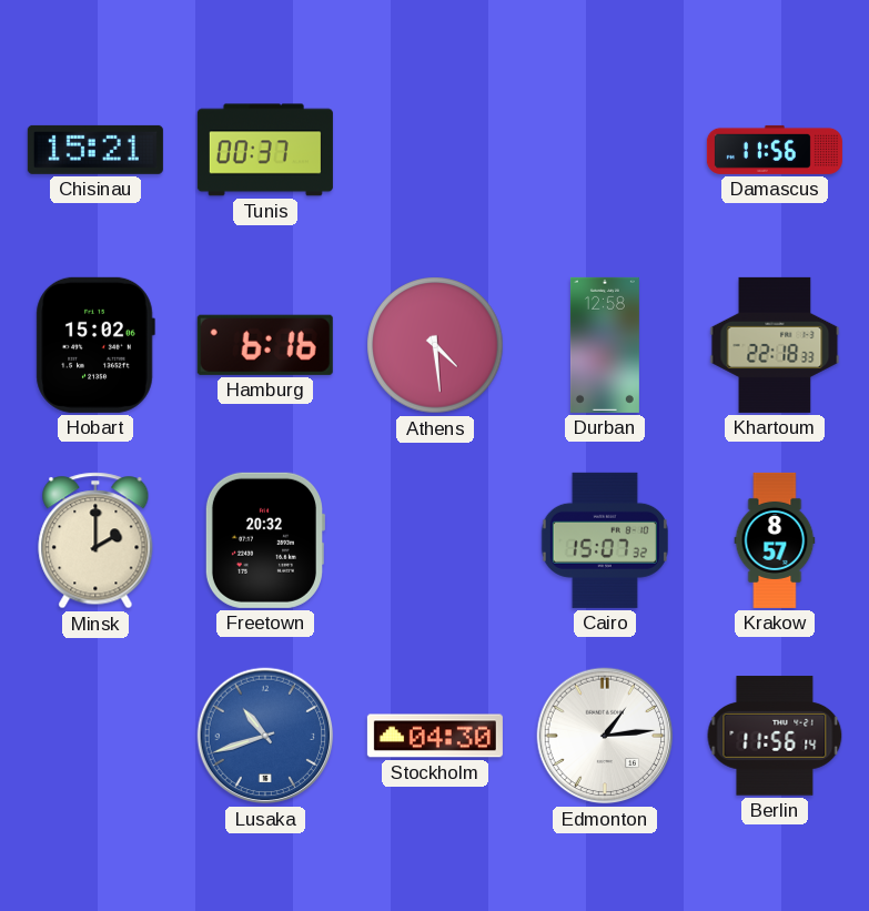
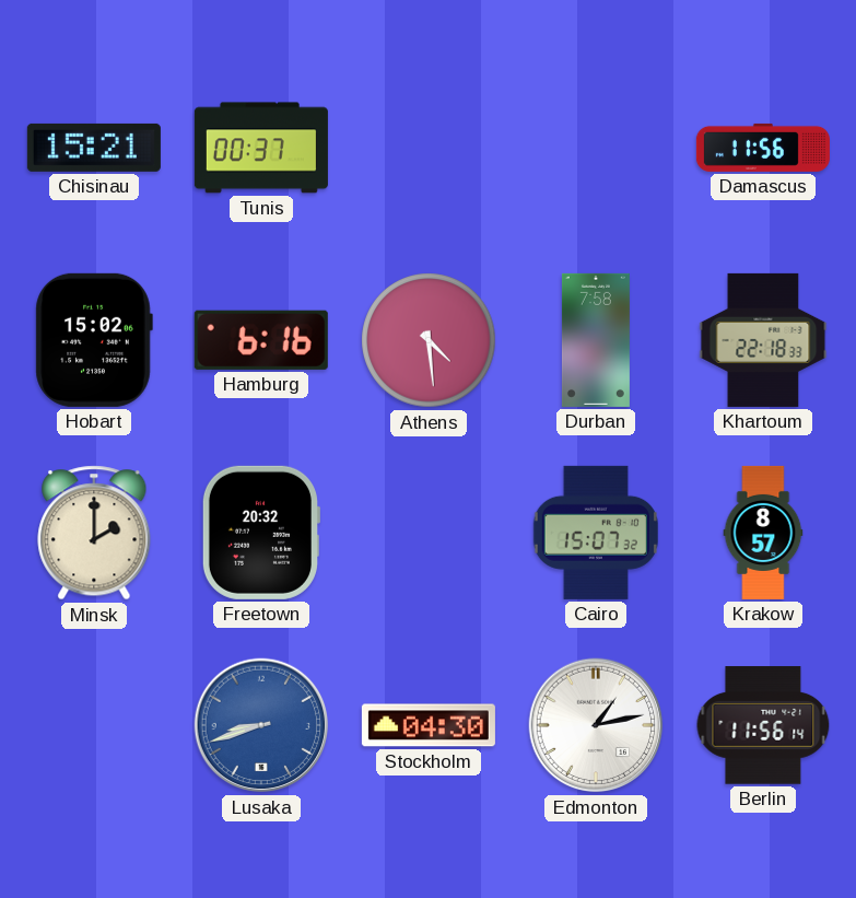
Durban: 12:58 -> 7:58
Lusaka: 10:42 -> 8:42
Edmonton: 1:14 -> 1:13
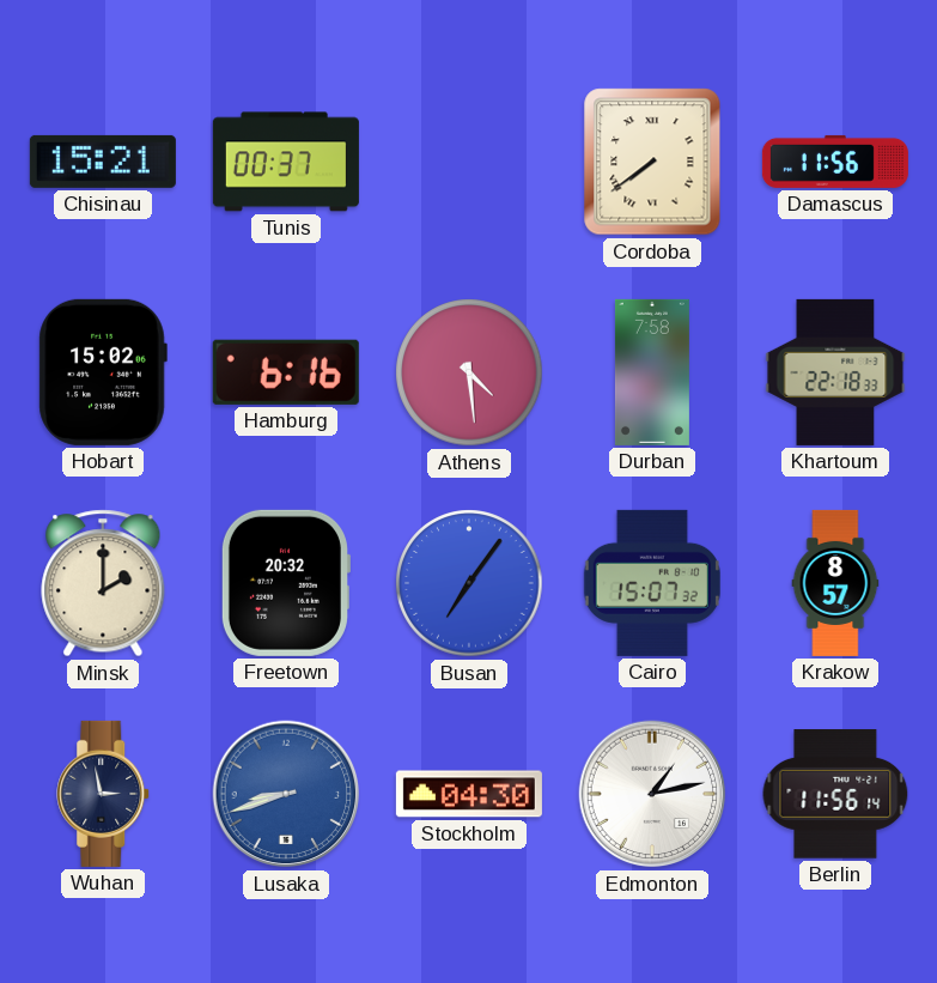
Cordoba: none -> 7:39
Busan: none -> 7:06
Wuhan: none -> 2:58
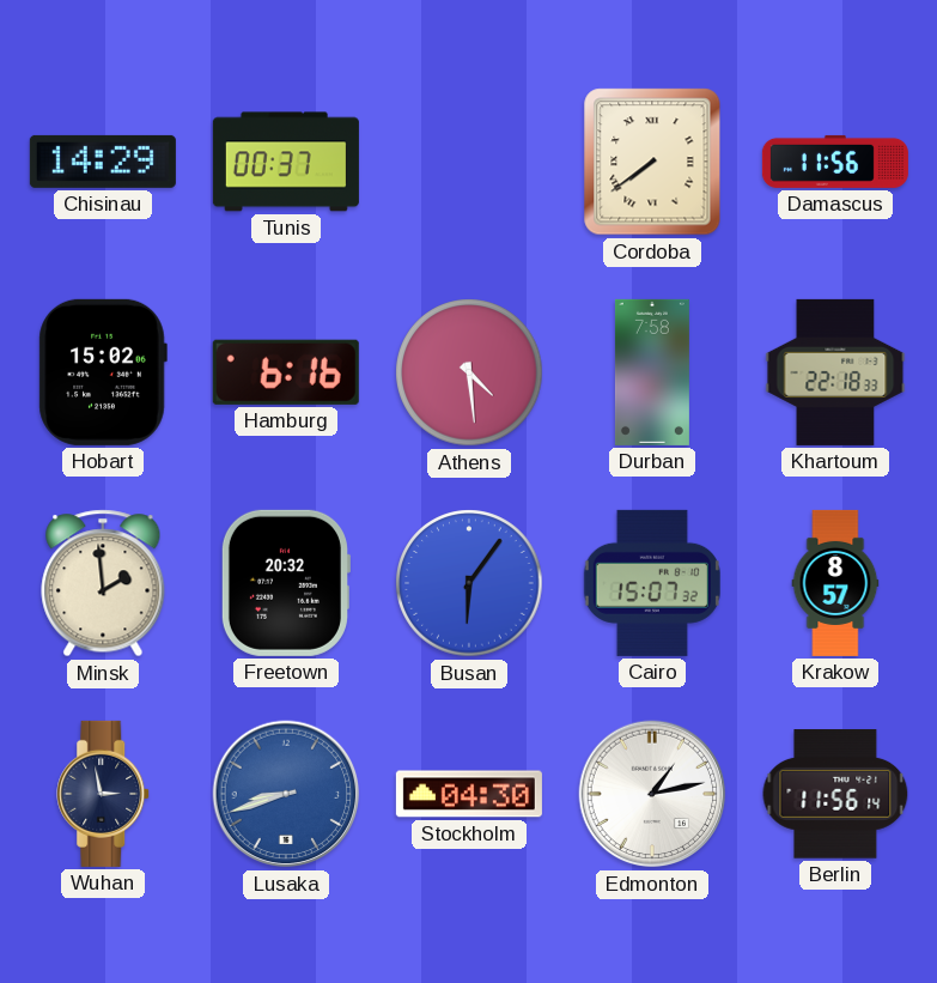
Chisinau: 15:21 -> 14:29
Minsk: 2:00 -> 1:59
Busan: 7:06 -> 6:06
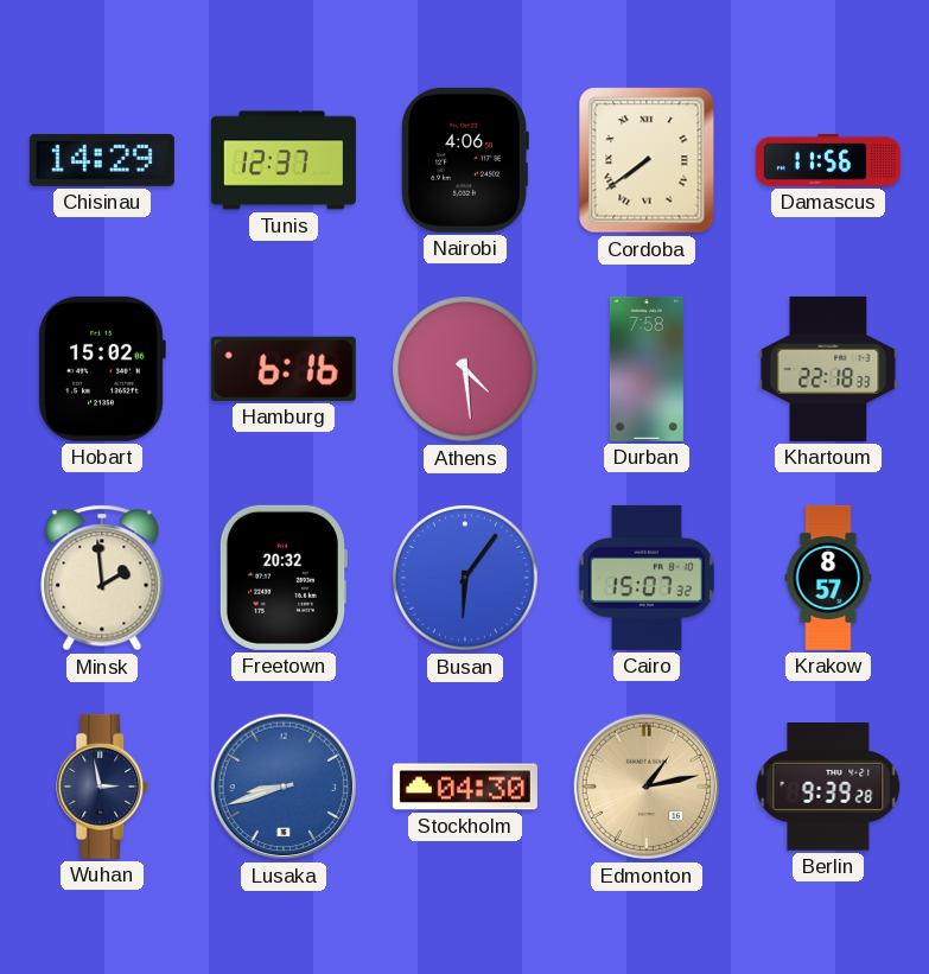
Tunis: 00:37 -> 12:37
Nairobi: none -> 4:06
Edmonton dial: white -> champagne
Berlin: 11:56 -> 9:39
